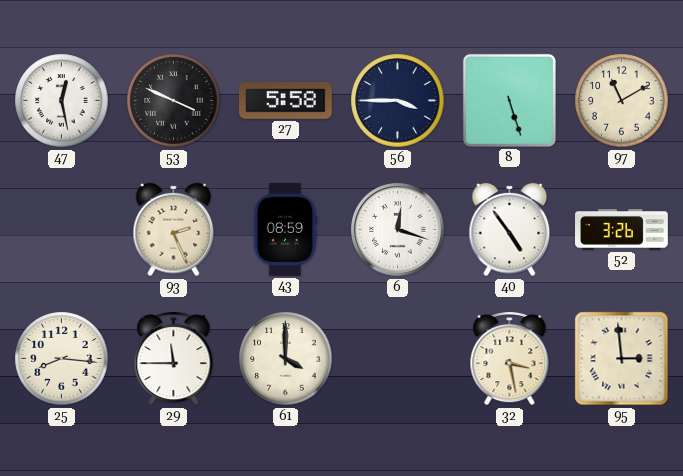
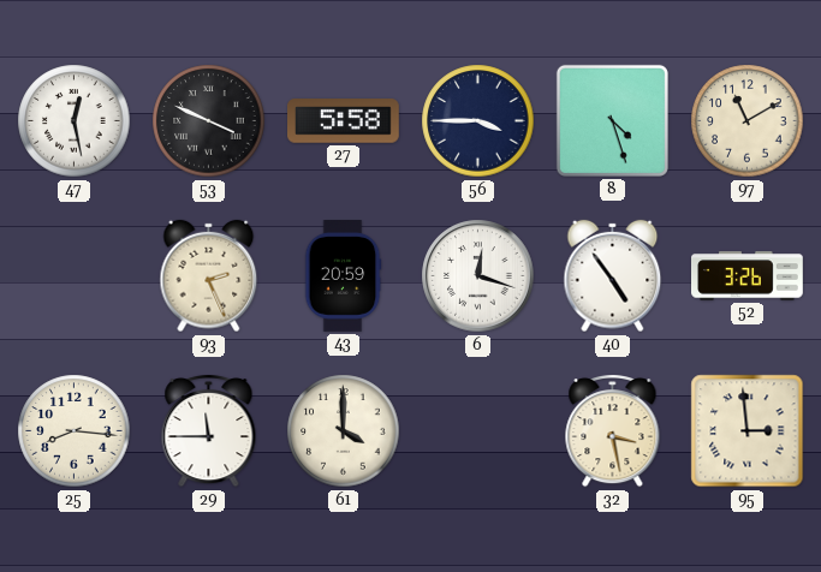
8: 5:27 -> 4:27
43: 08:59 -> 20:59
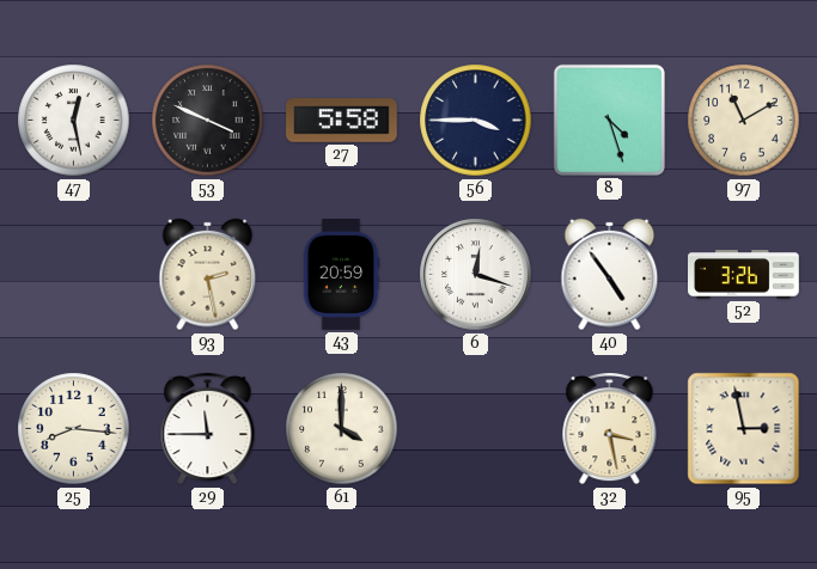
93: 2:26 -> 2:28
95: 2:59 -> 2:58
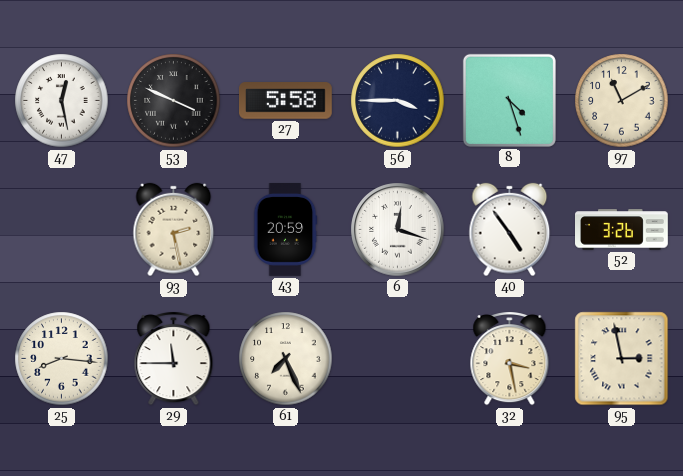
61: 4:00 -> 7:26
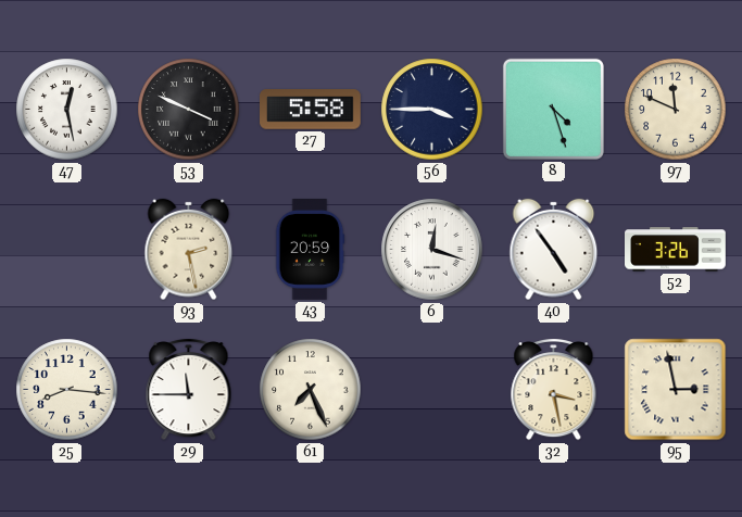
97: 11:10 -> 11:49
